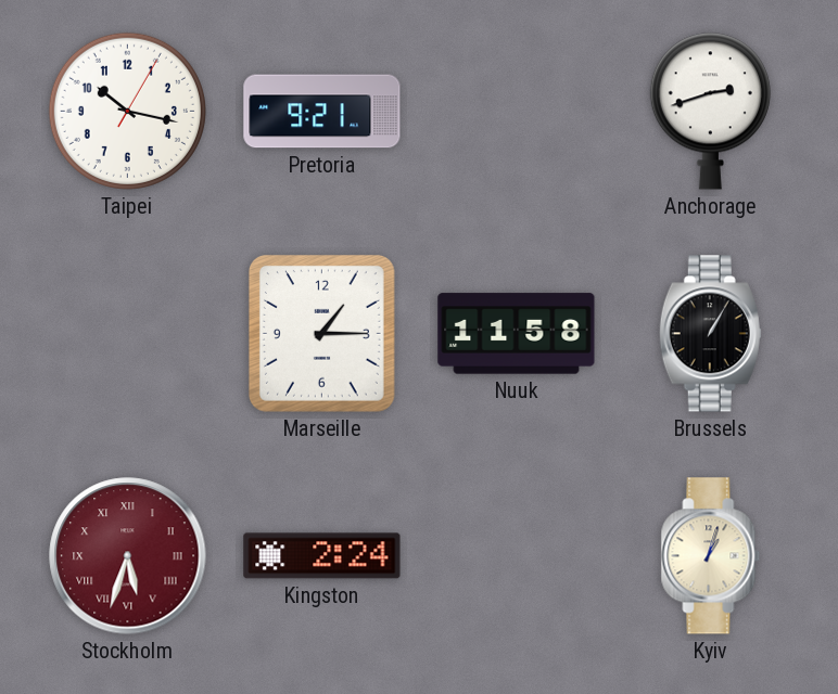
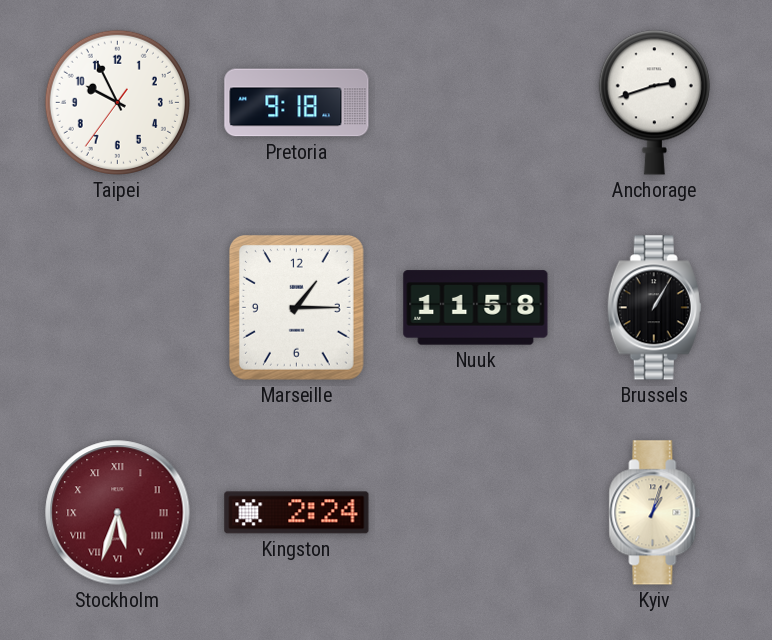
Taipei: 10:17 -> 9:55
Pretoria: 9:21 -> 9:18
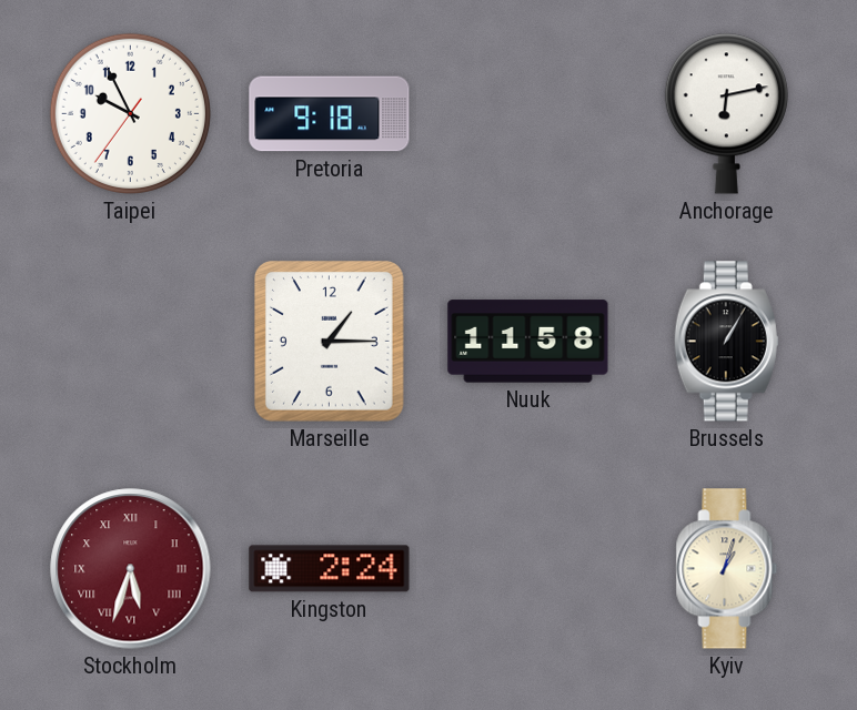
Anchorage: 2:42 -> 6:13
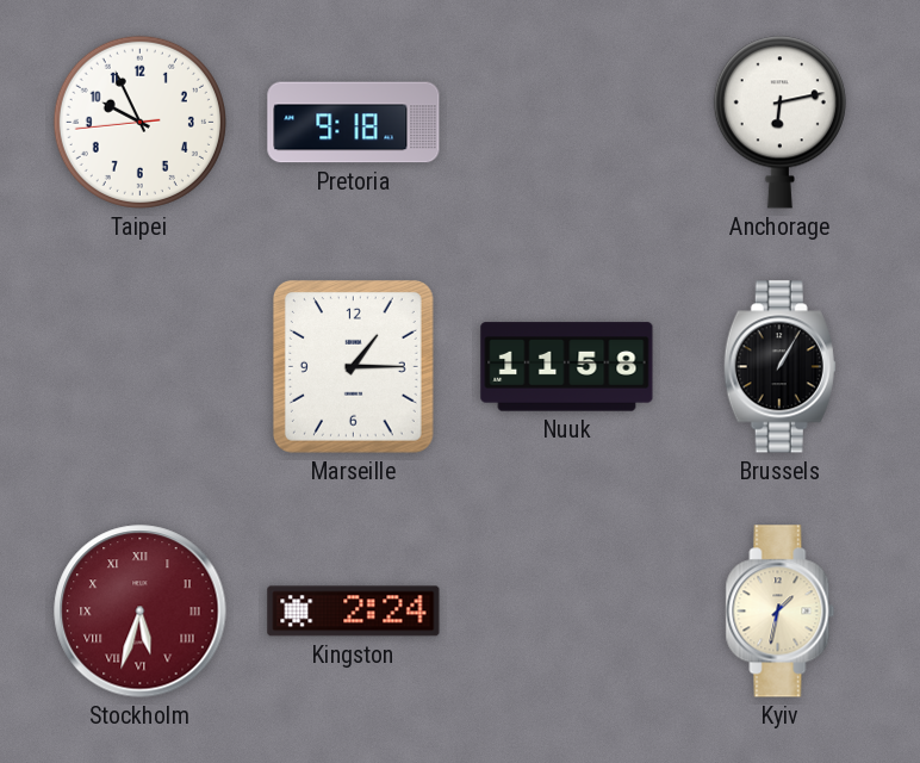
Taipei: 9:55:36 -> 9:55:44
Kyiv: 1:03 -> 1:32
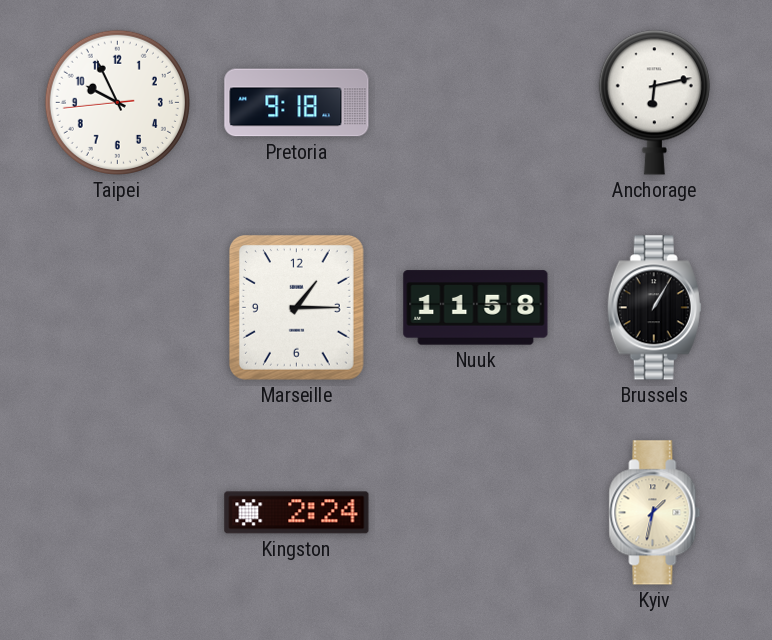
Stockholm: 5:33 -> none
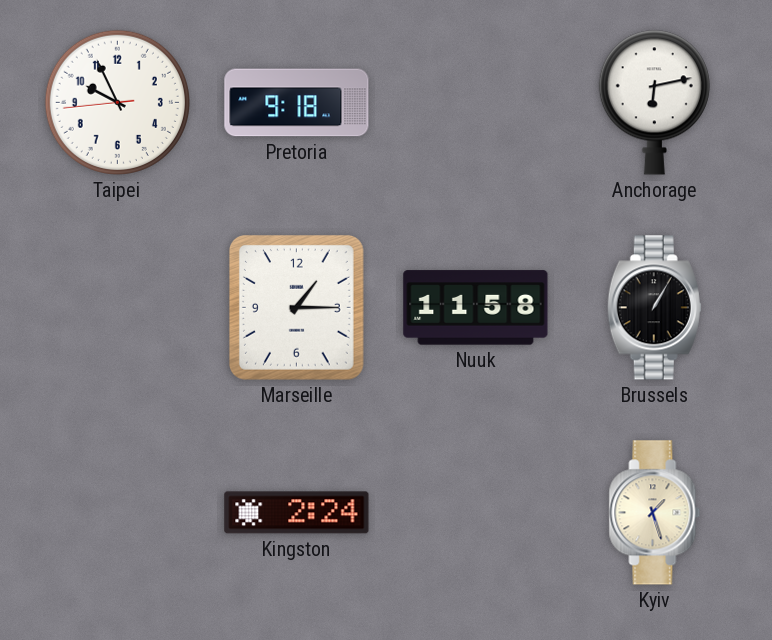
Kyiv: 1:32 -> 1:27
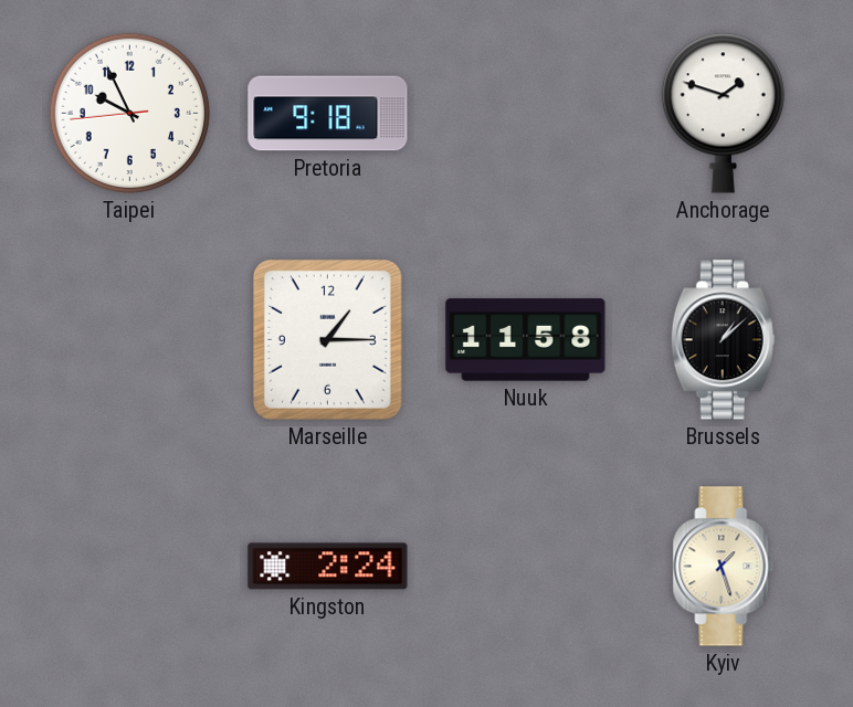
Anchorage: 6:13 -> 1:48
Brussels: 1:05 -> 1:08
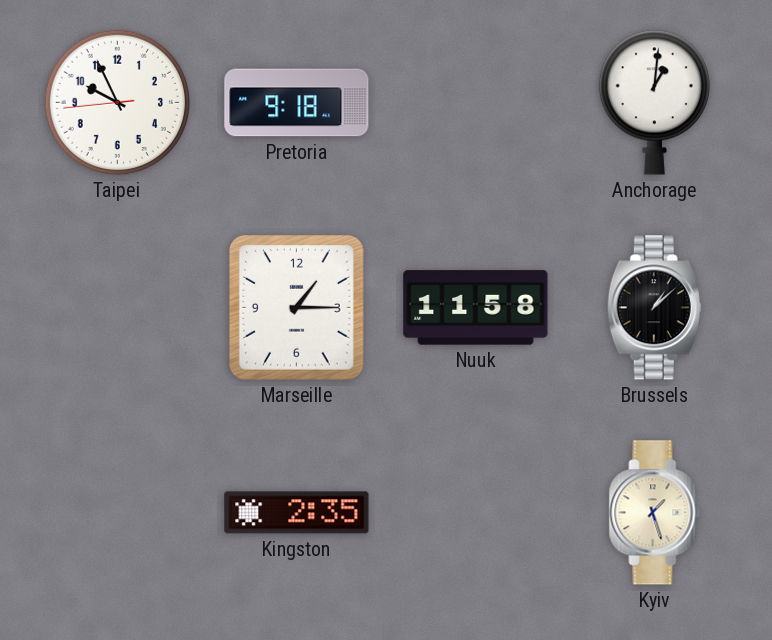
Anchorage: 1:48 -> 1:01
Kingston: 2:24 -> 2:35
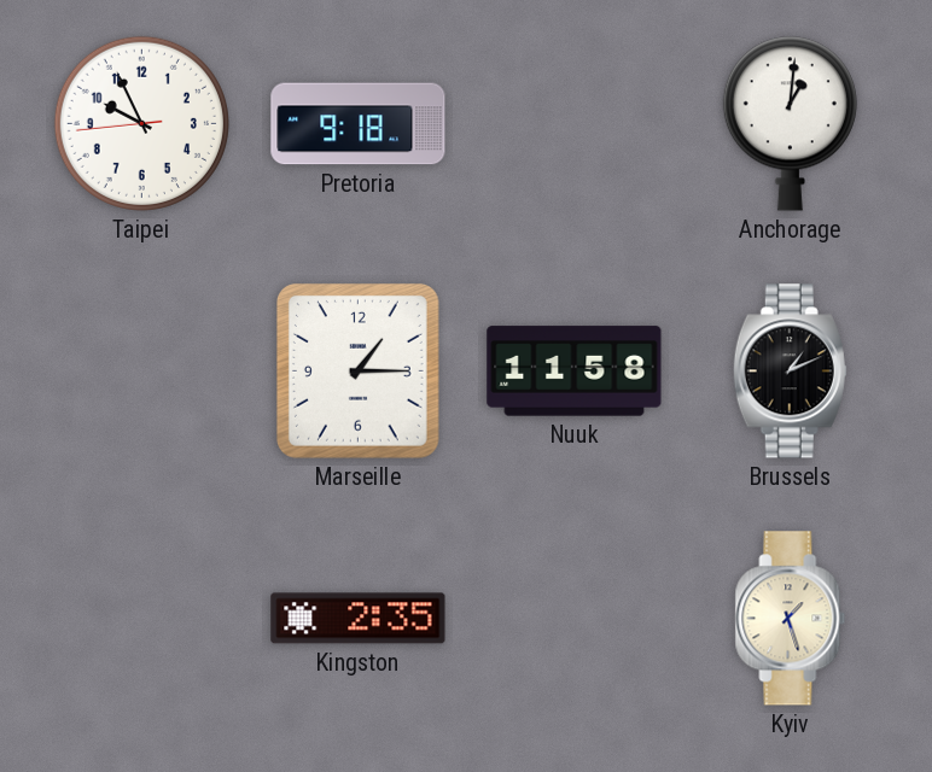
Brussels: 1:08 -> 1:11
